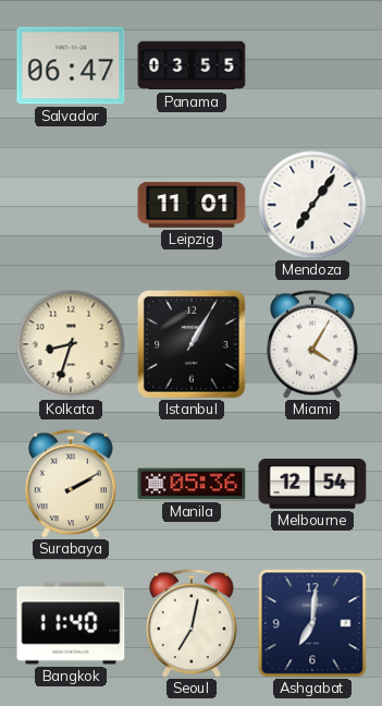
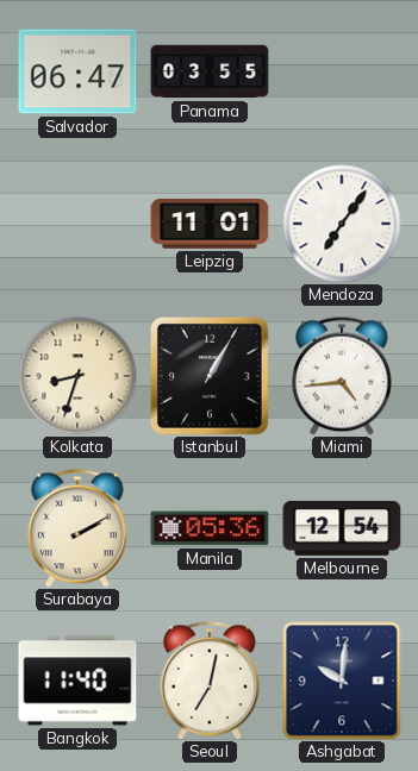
Miami: 4:05 -> 4:44
Ashgabat: 7:01 -> 10:01
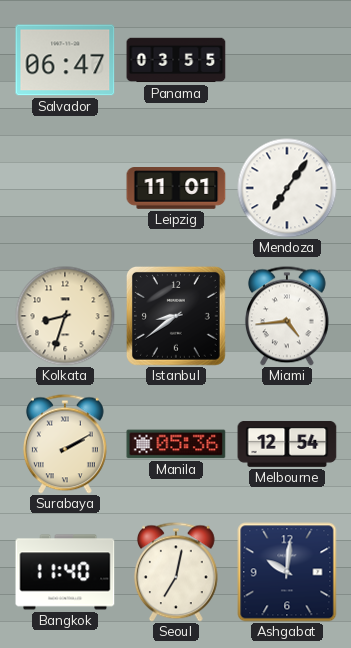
Istanbul: 1:05 -> 8:39
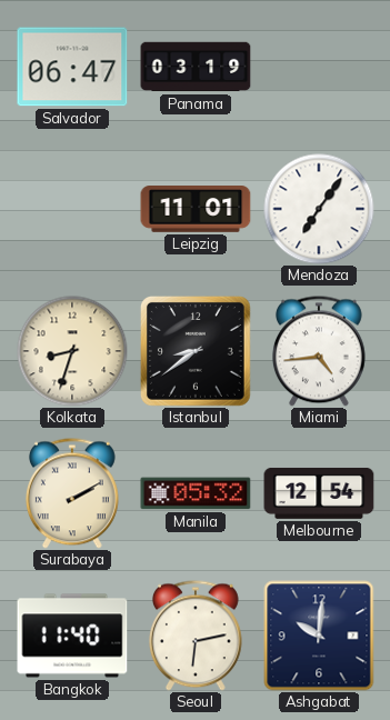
Panama: 03:55 -> 03:19
Manila: 05:36 -> 05:32
Seoul: 7:02 -> 6:13
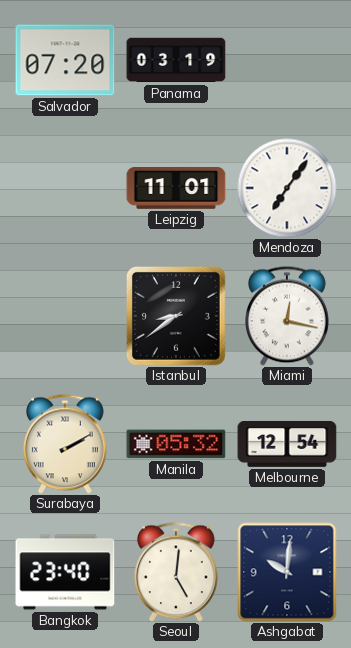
Salvador: 06:47 -> 07:20
Kolkata: 8:33 -> none
Miami: 4:44 -> 12:17
Bangkok: 11:40 -> 23:40
Seoul: 6:13 -> 5:01
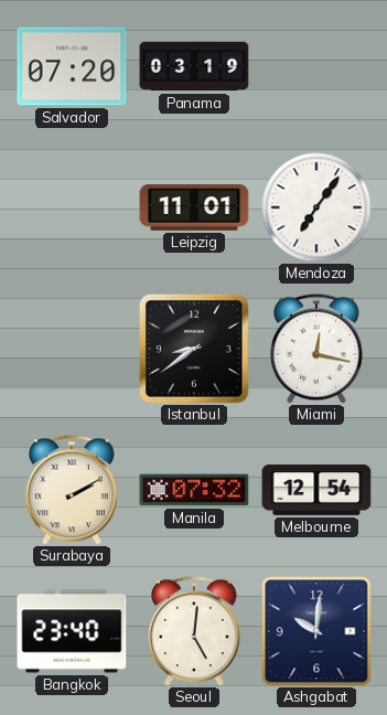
Manila: 05:32 -> 07:32
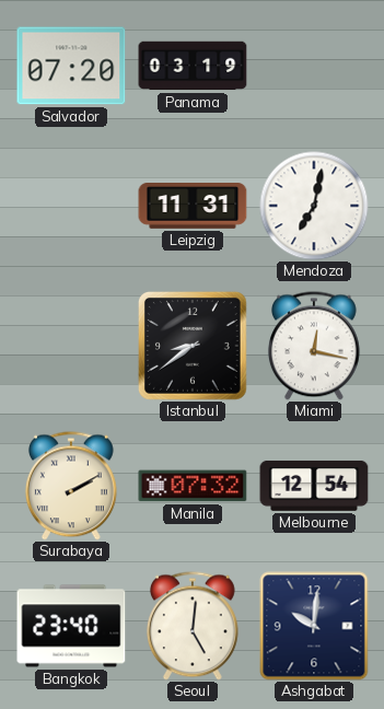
Leipzig: 11:01 -> 11:31
Mendoza: 7:06 -> 7:02
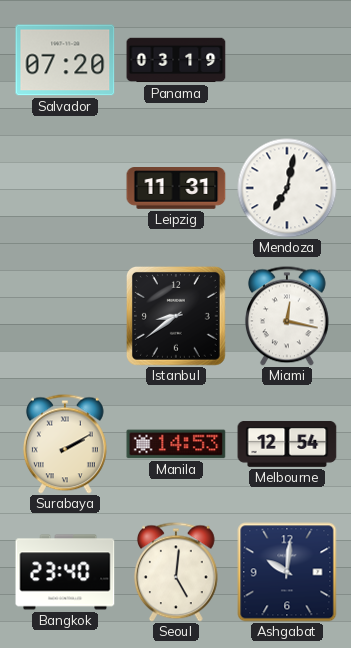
Manila: 07:32 -> 14:53
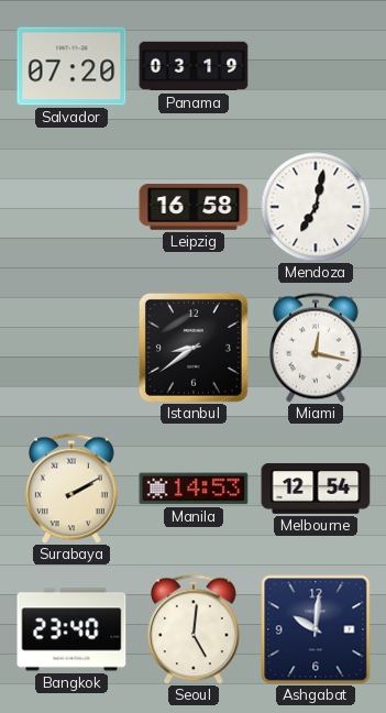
Leipzig: 11:31 -> 16:58
